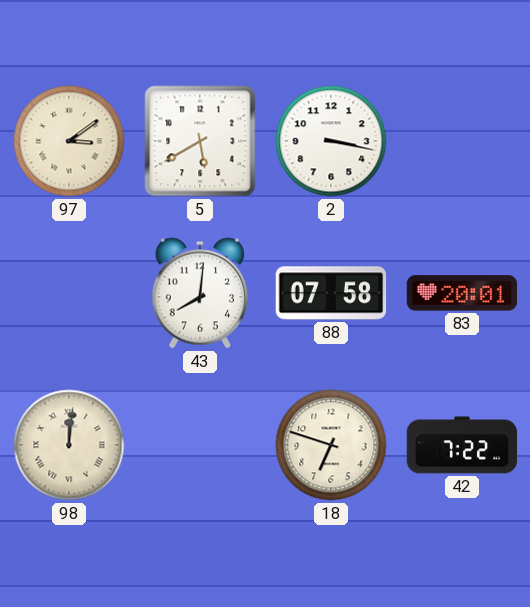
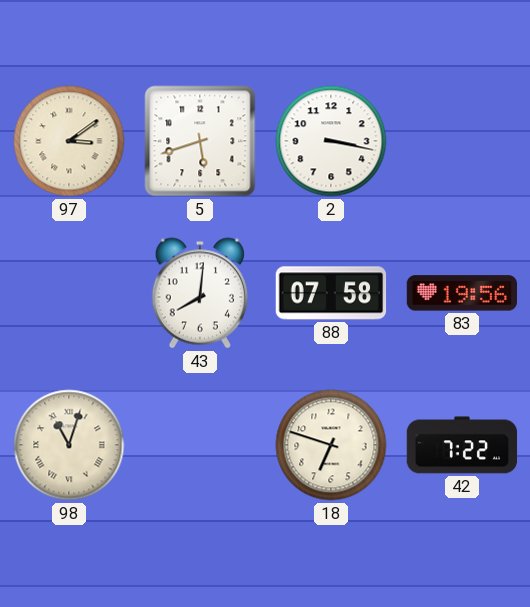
5: 5:40 -> 5:42
83: 20:01 -> 19:56
98: 12:01 -> 11:03
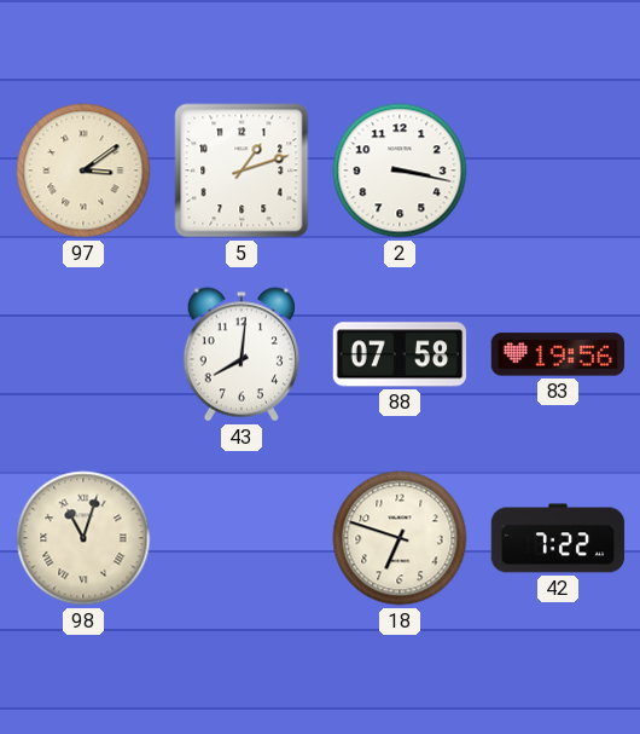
5: 5:42 -> 1:12
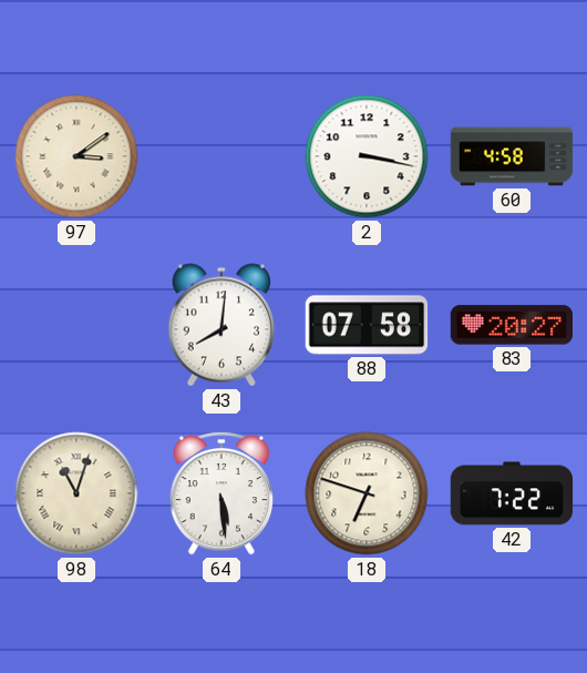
5: 1:12 -> none
60: none -> 4:58
83: 19:56 -> 20:27
64: none -> 5:29
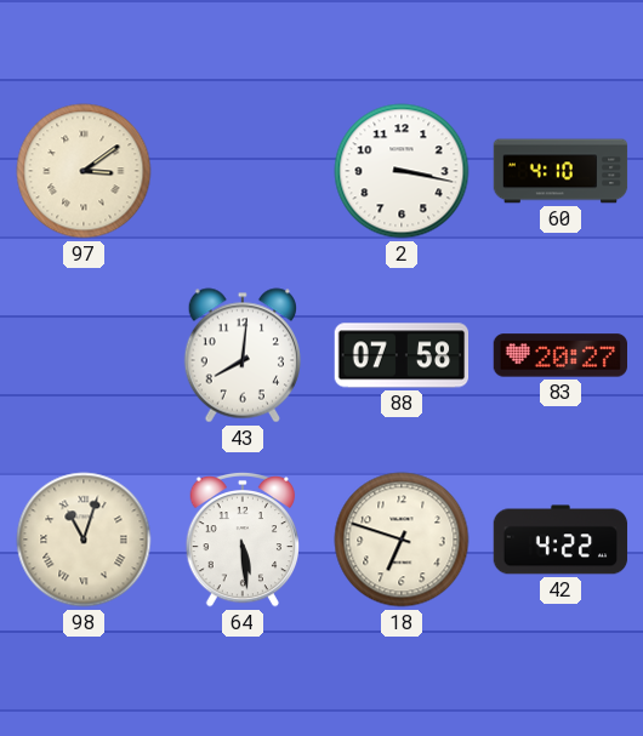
60: 4:58 -> 4:10
42: 7:22 -> 4:22
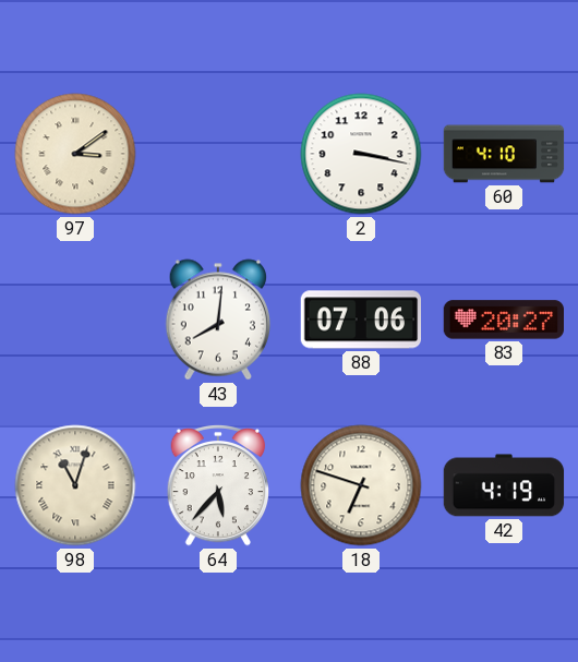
88: 07:58 -> 07:06
64: 5:29 -> 5:37
42: 4:22 -> 4:19
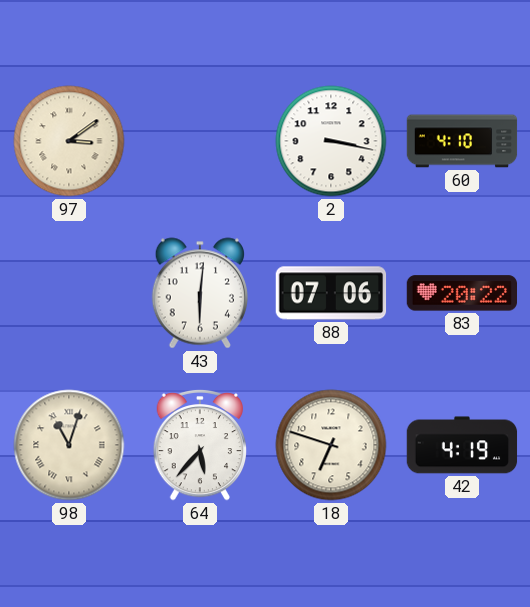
43: 8:01 -> 6:01
83: 20:27 -> 20:22
